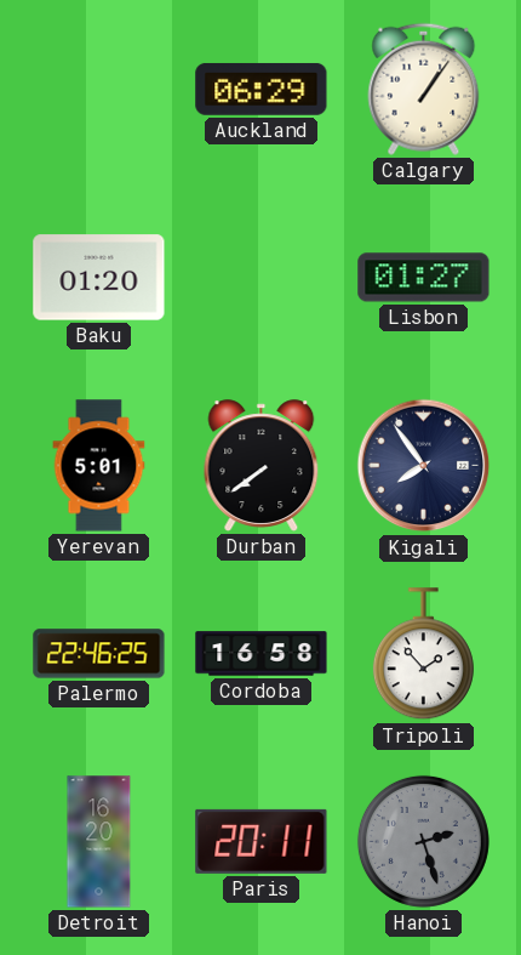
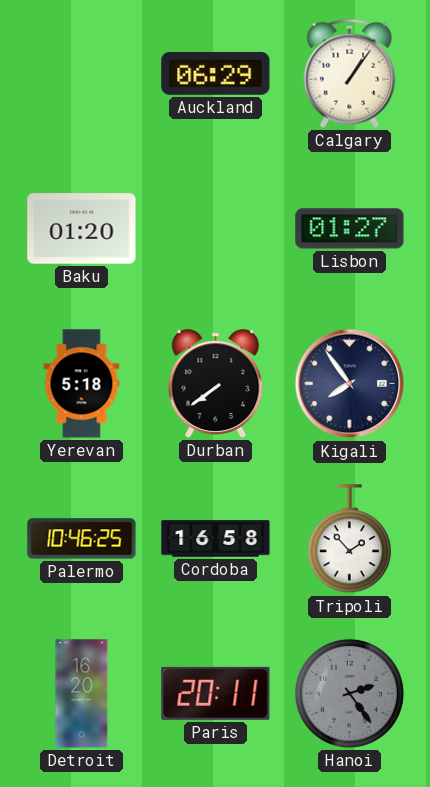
Yerevan: 5:01 -> 5:18
Palermo: 22:46 -> 10:46
Hanoi: 2:27 -> 2:24
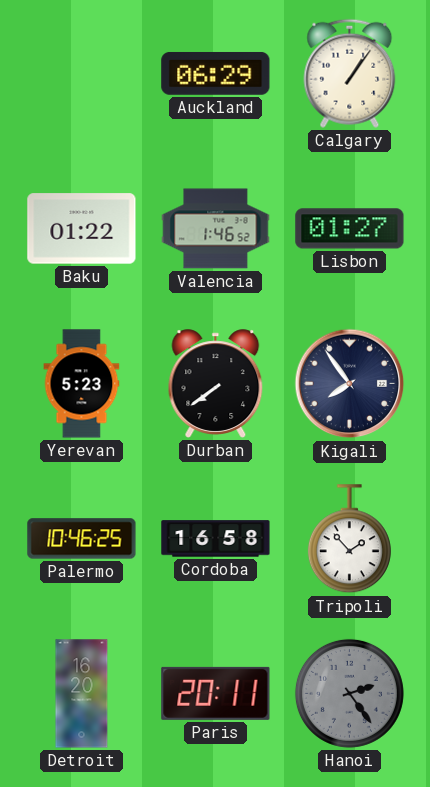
Baku: 01:20 -> 01:22
Valencia: none -> 1:46
Yerevan: 5:18 -> 5:23
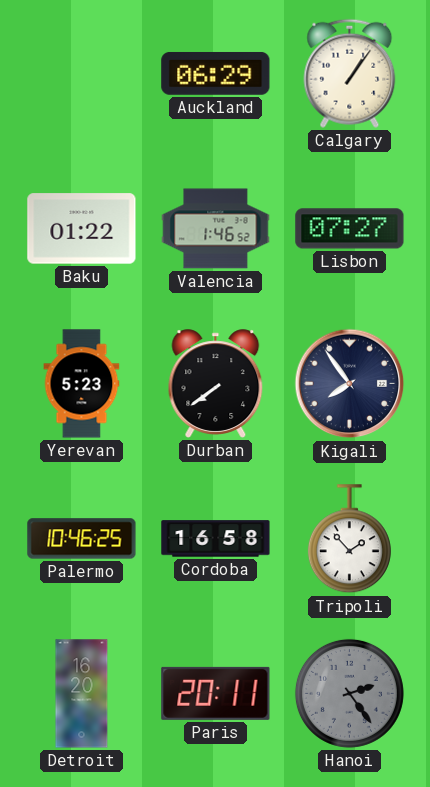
Lisbon: 01:27 -> 07:27
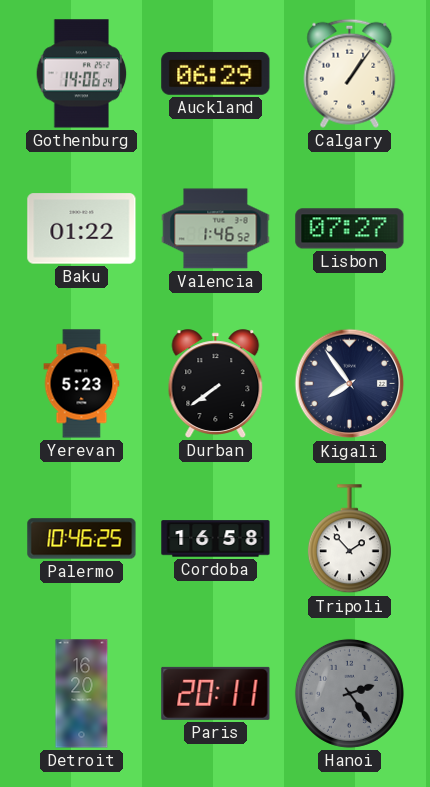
Gothenburg: none -> 14:06
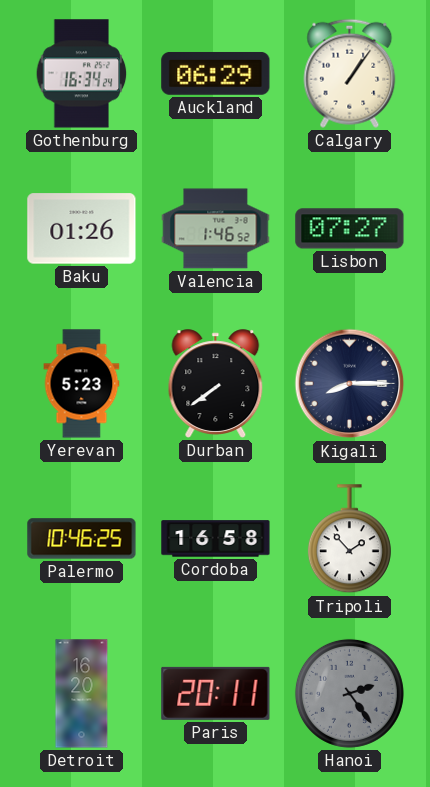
Gothenburg: 14:06 -> 16:34
Baku: 01:22 -> 01:26
Kigali: 7:54 -> 8:15
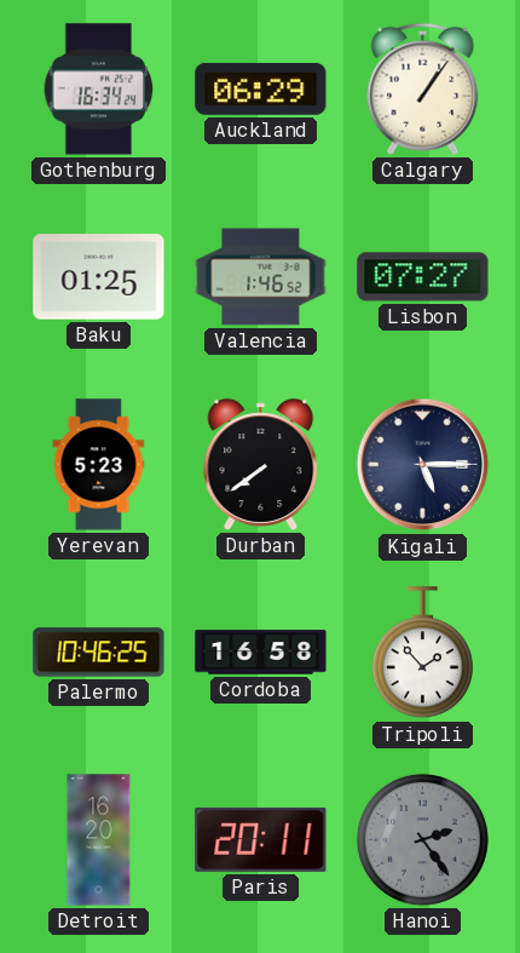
Baku: 01:26 -> 01:25
Kigali: 8:15 -> 5:15
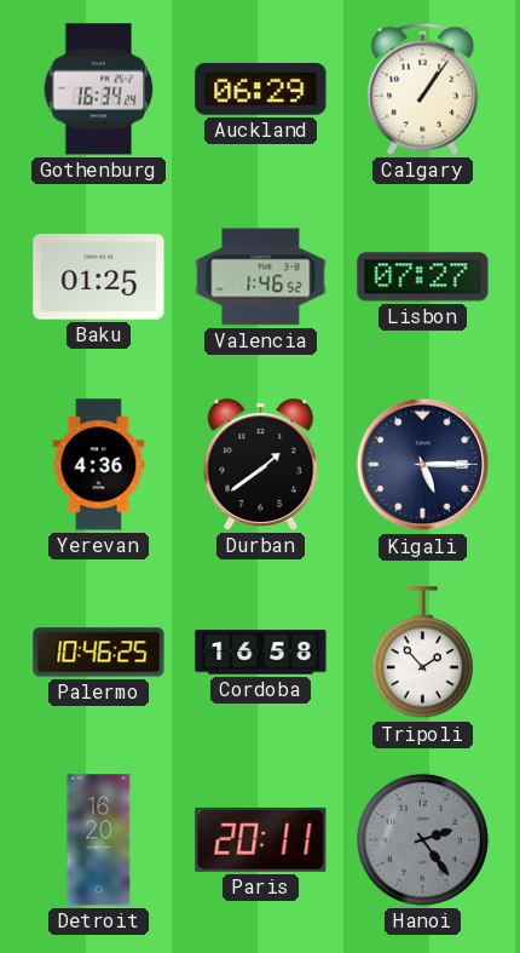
Yerevan: 5:23 -> 4:36
Durban: 7:39 -> 1:39
